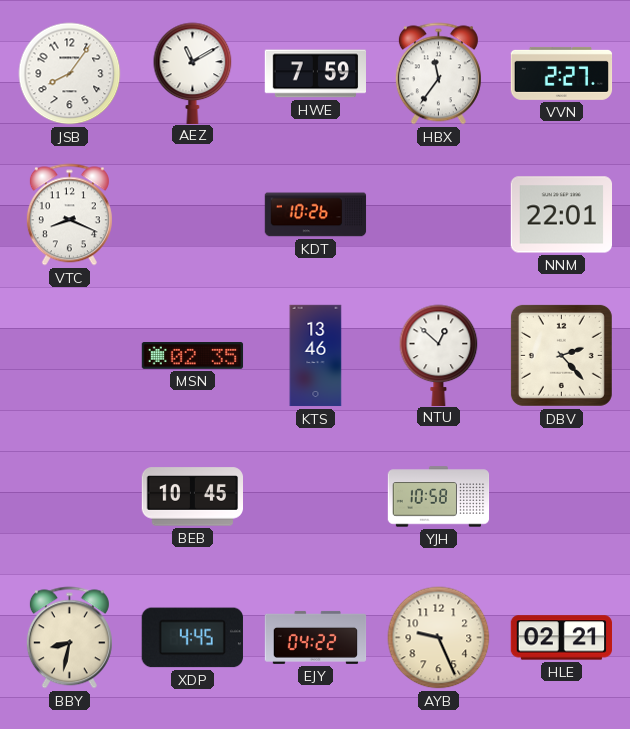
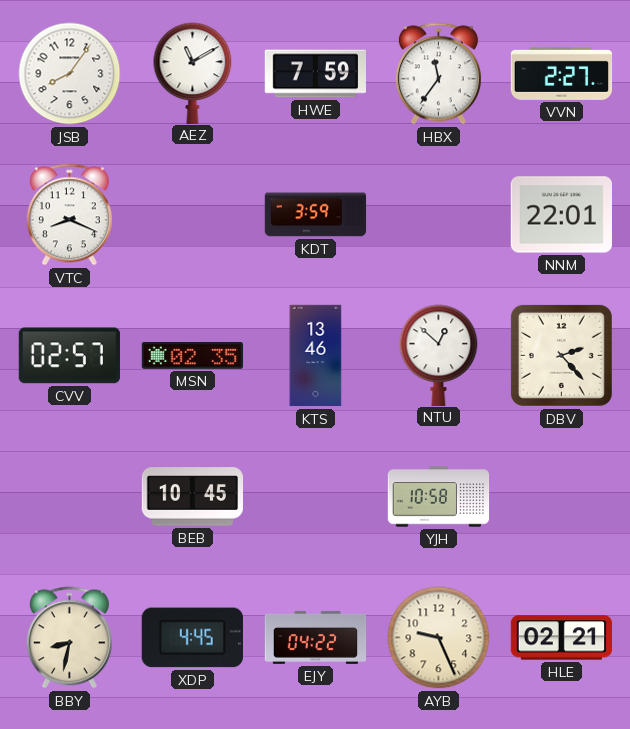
KDT: 10:26 -> 3:59
CVV: none -> 02:57
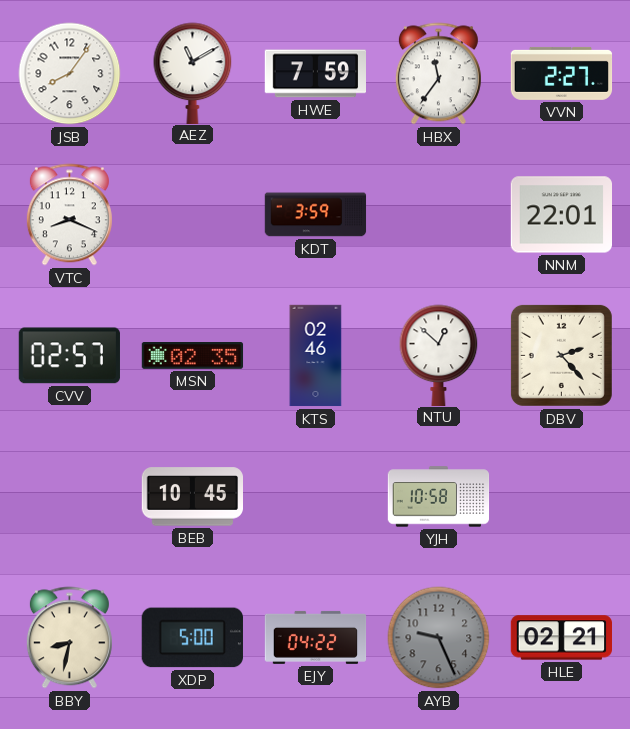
KTS: 13:46 -> 02:46
XDP: 4:45 -> 5:00
AYB dial: cream -> grey
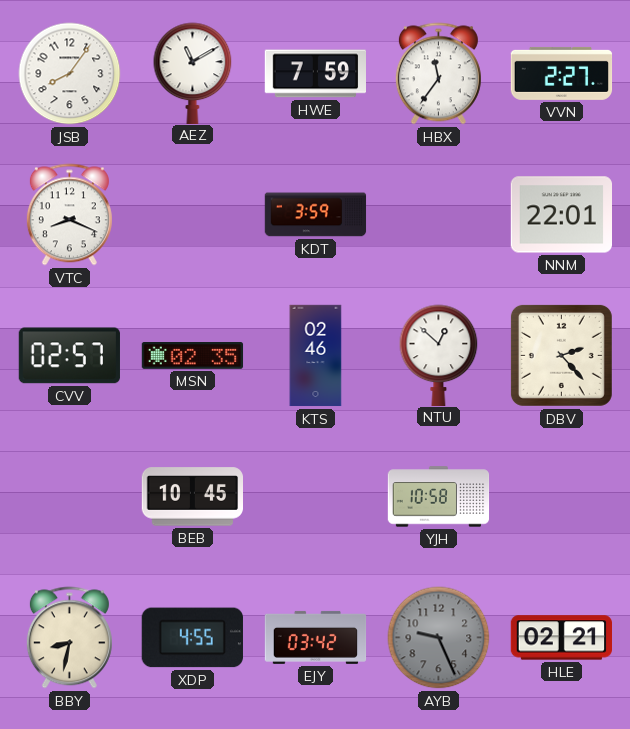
XDP: 5:00 -> 4:55
EJY: 04:22 -> 03:42
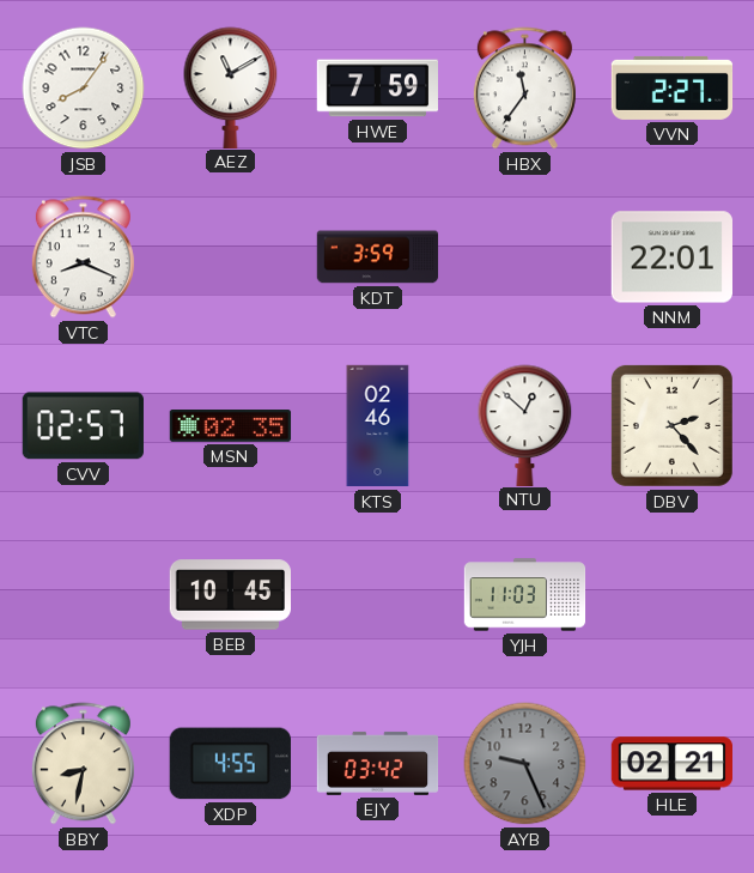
YJH: 10:58 -> 11:03
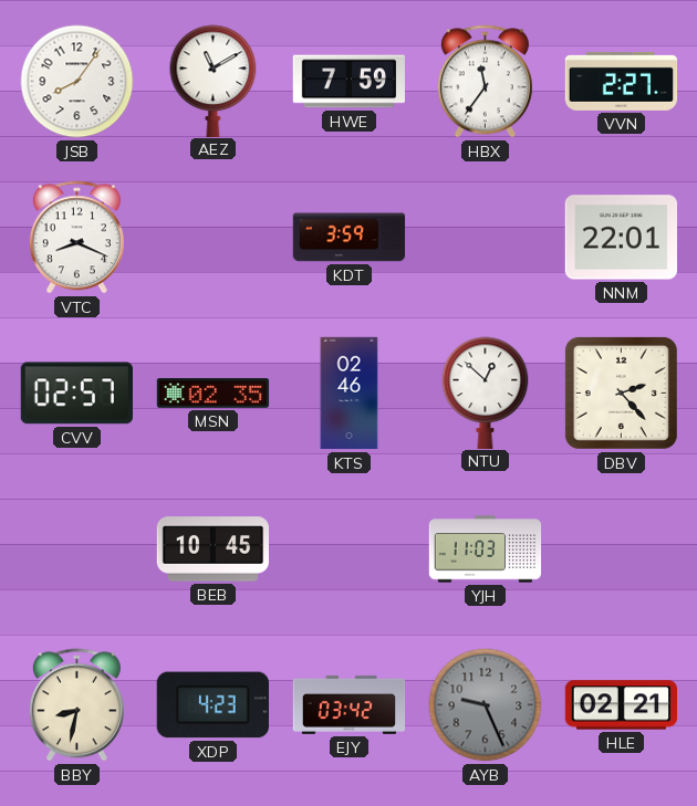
XDP: 4:55 -> 4:23
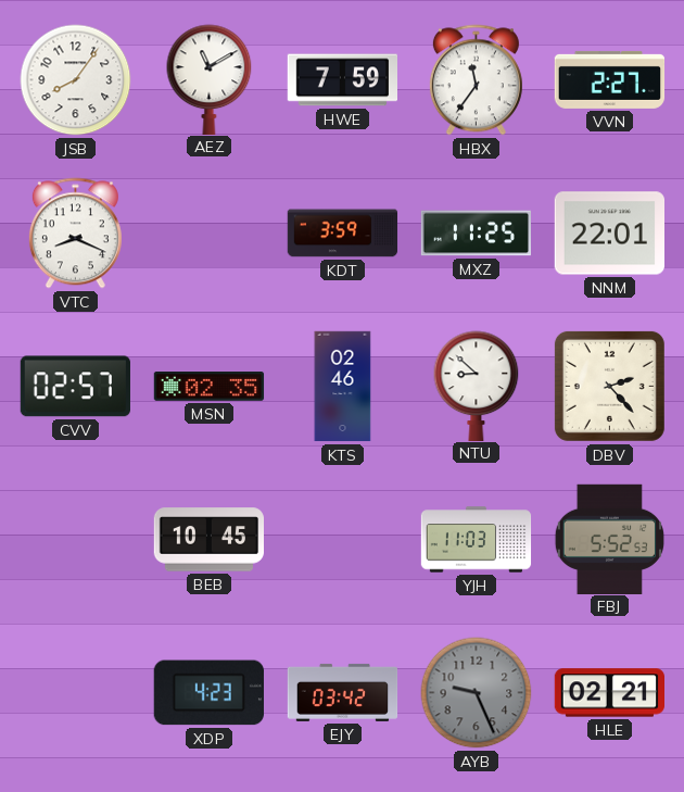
MXZ: none -> 11:25
NTU: 12:52 -> 8:52
FBJ: none -> 5:52
BBY: 8:32 -> none
